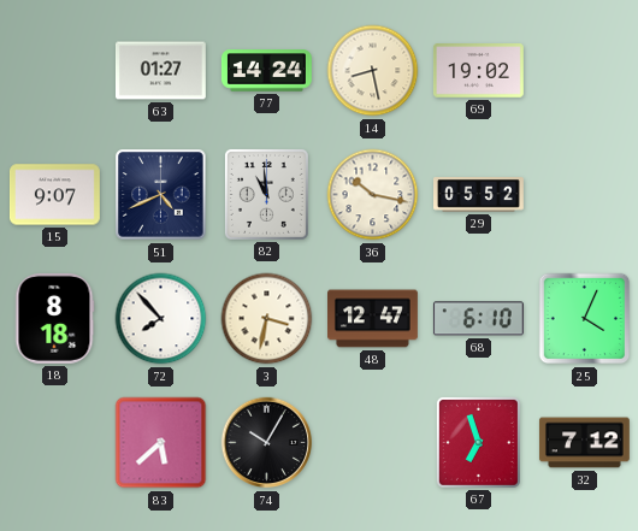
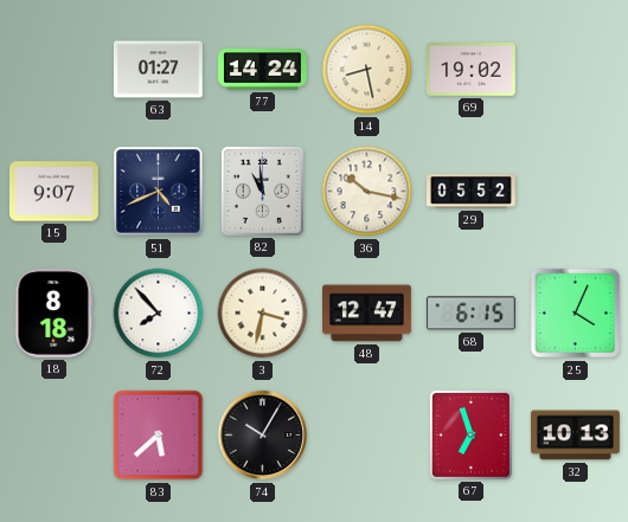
68: 6:10 -> 6:15
32: 7:12 -> 10:13
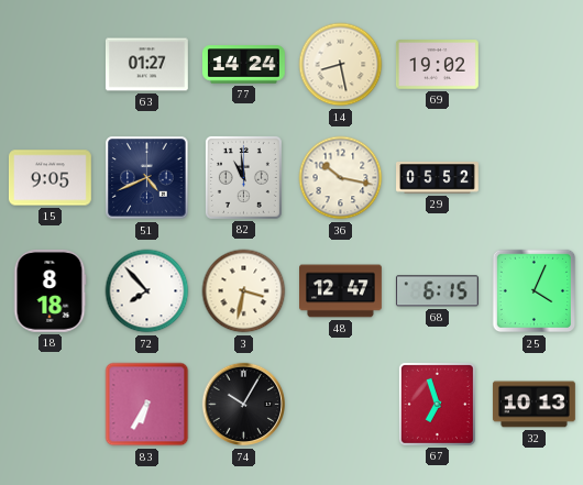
15: 9:07 -> 9:05
83: 5:38 -> 6:35
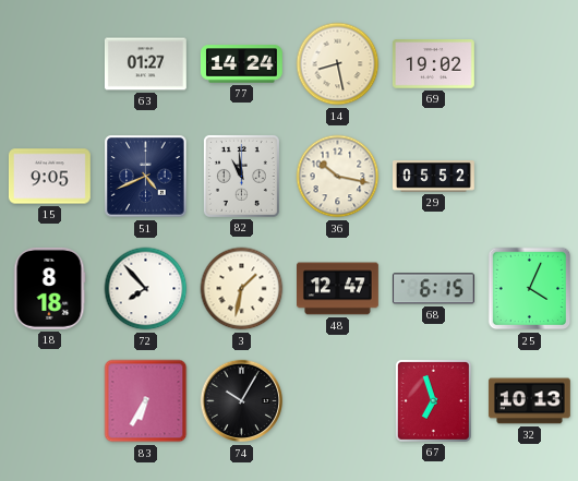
3: 3:32 -> 1:32
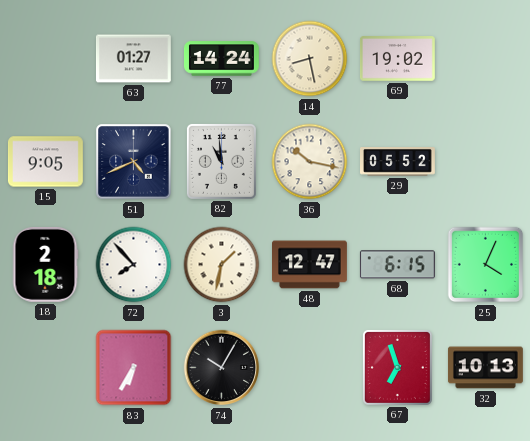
18: 8:18 -> 2:18
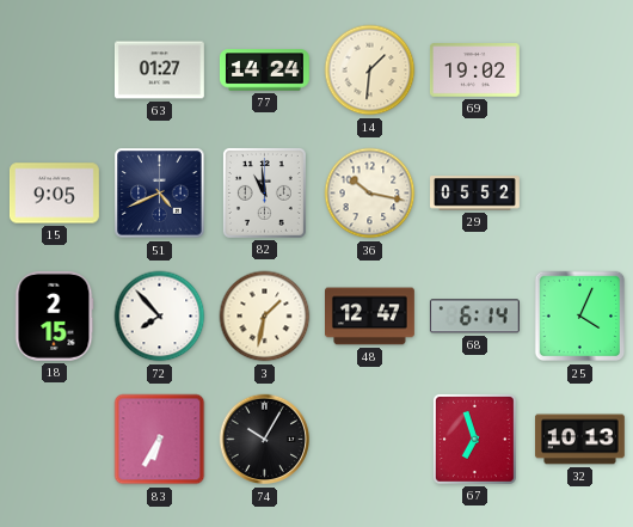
14: 8:28 -> 1:31
18: 2:18 -> 2:15
68: 6:15 -> 6:14
